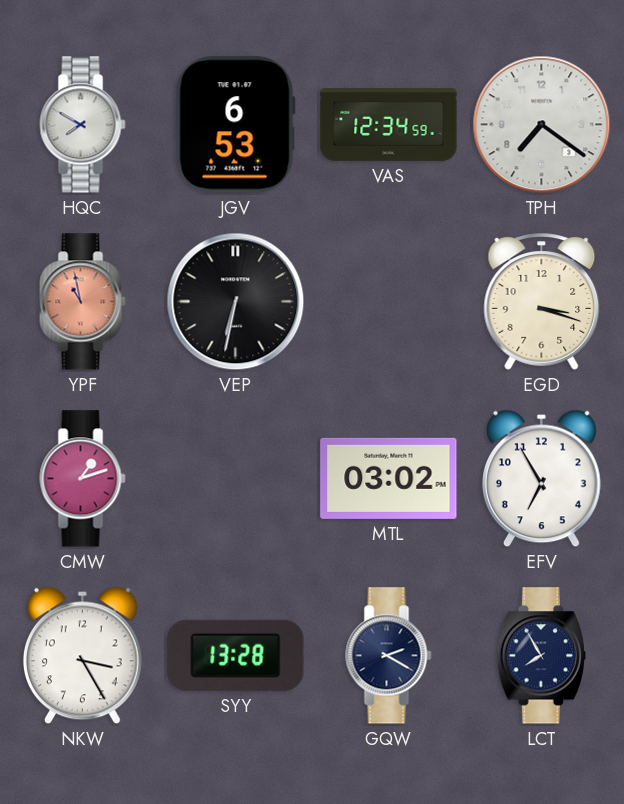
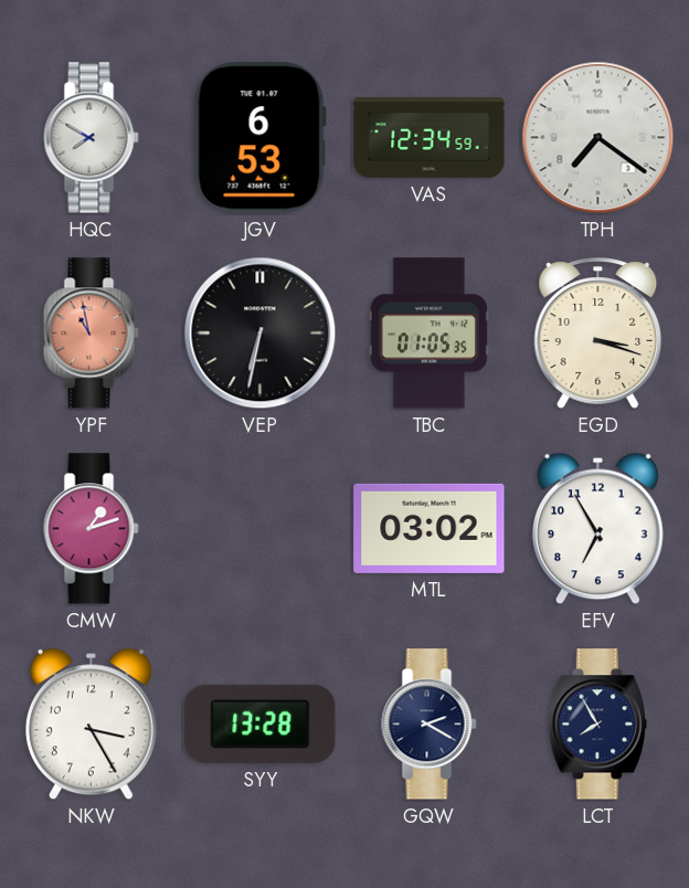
TBC: none -> 01:05
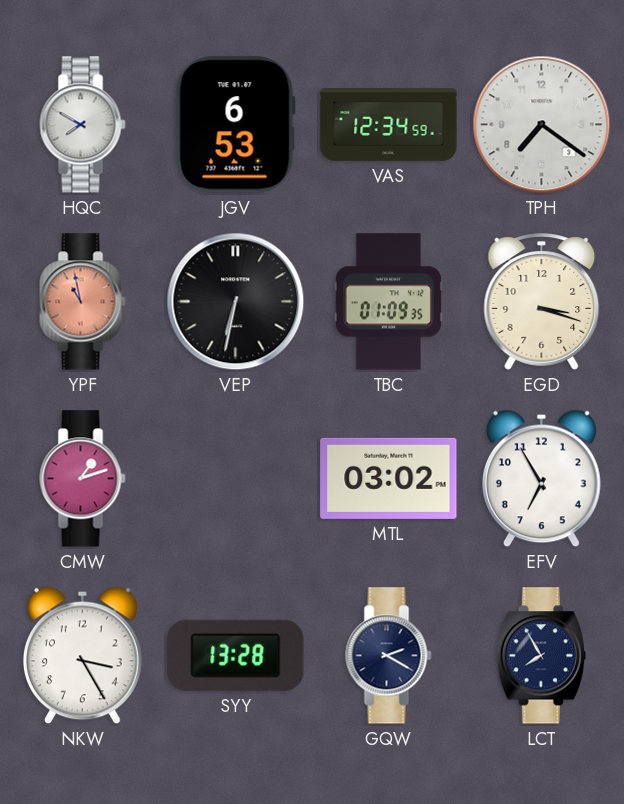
TBC: 01:05 -> 01:09
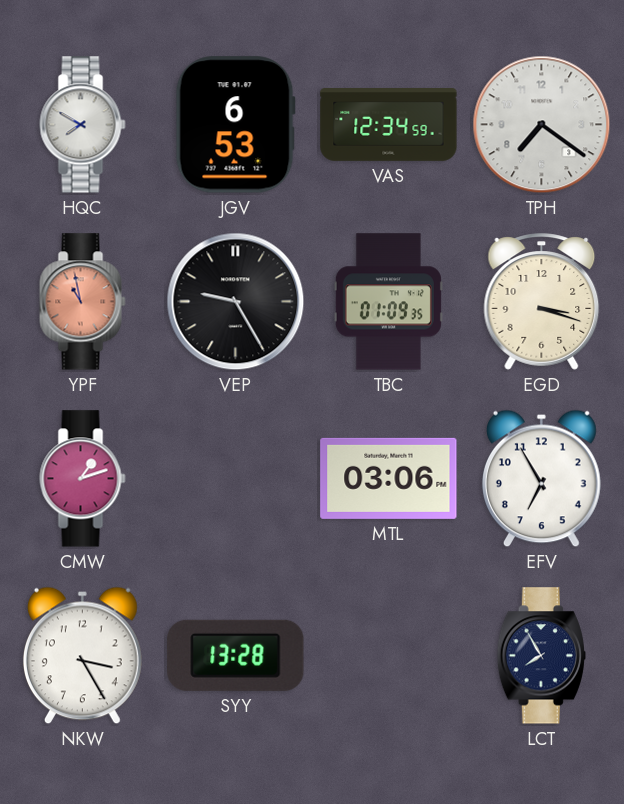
VEP: 6:32 -> 9:25
MTL: 03:02 -> 03:06
GQW: 2:20 -> none
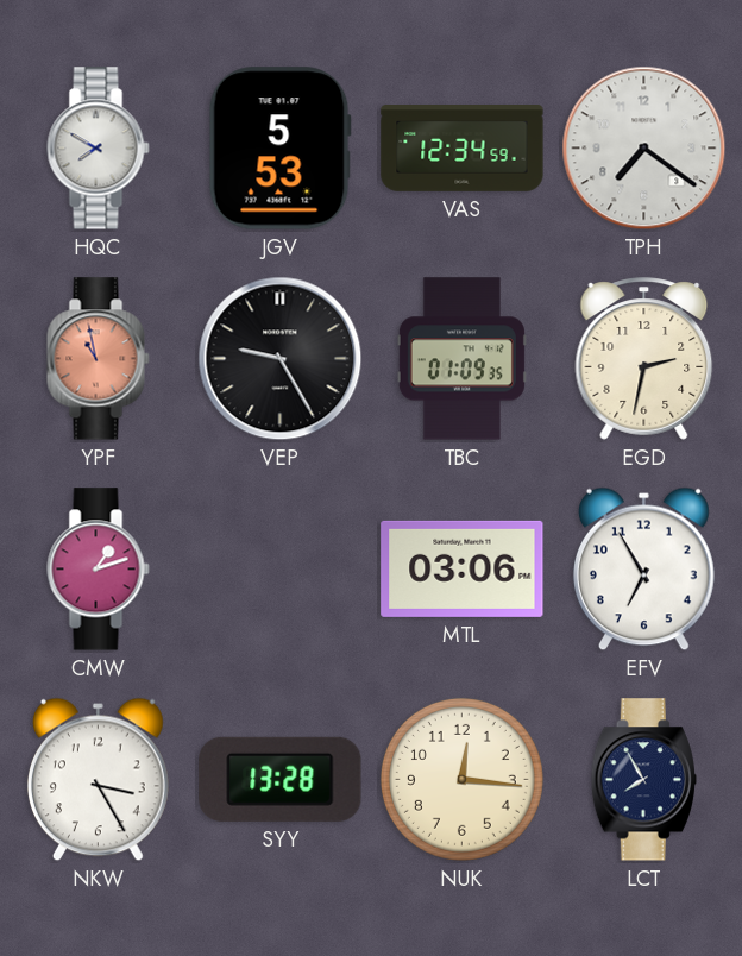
JGV: 6:53 -> 5:53
EGD: 3:18 -> 2:32
NUK: none -> 12:16
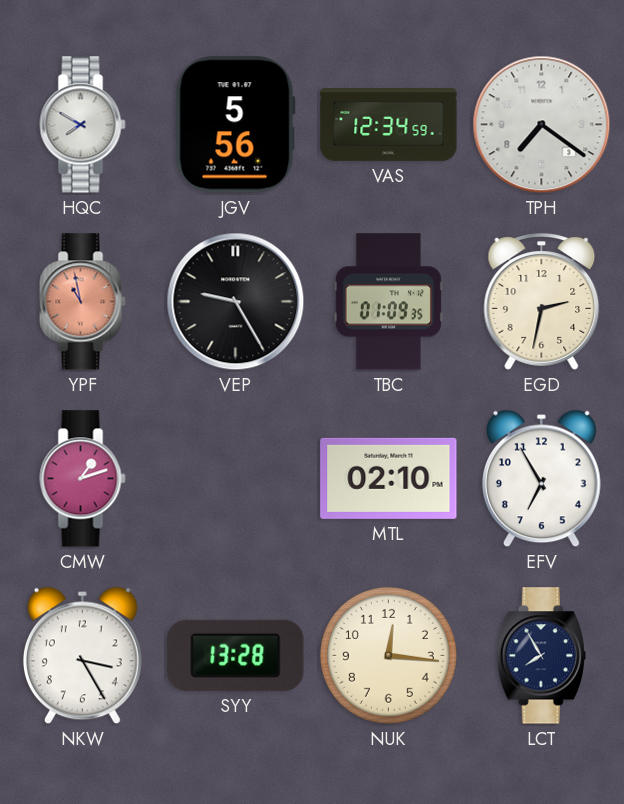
JGV: 5:53 -> 5:56
MTL: 03:06 -> 02:10
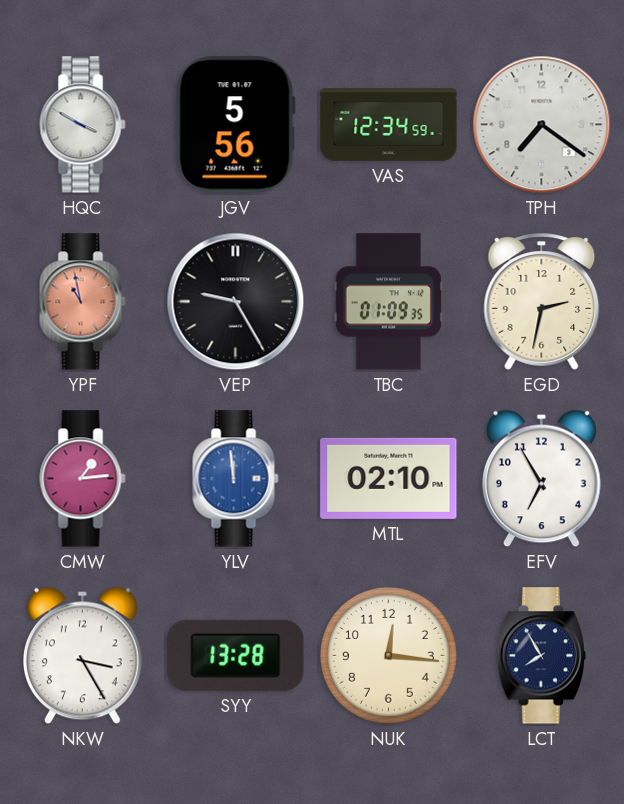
HQC: 7:50 -> 3:50
CMW: 1:12 -> 1:14
YLV: none -> 11:59
